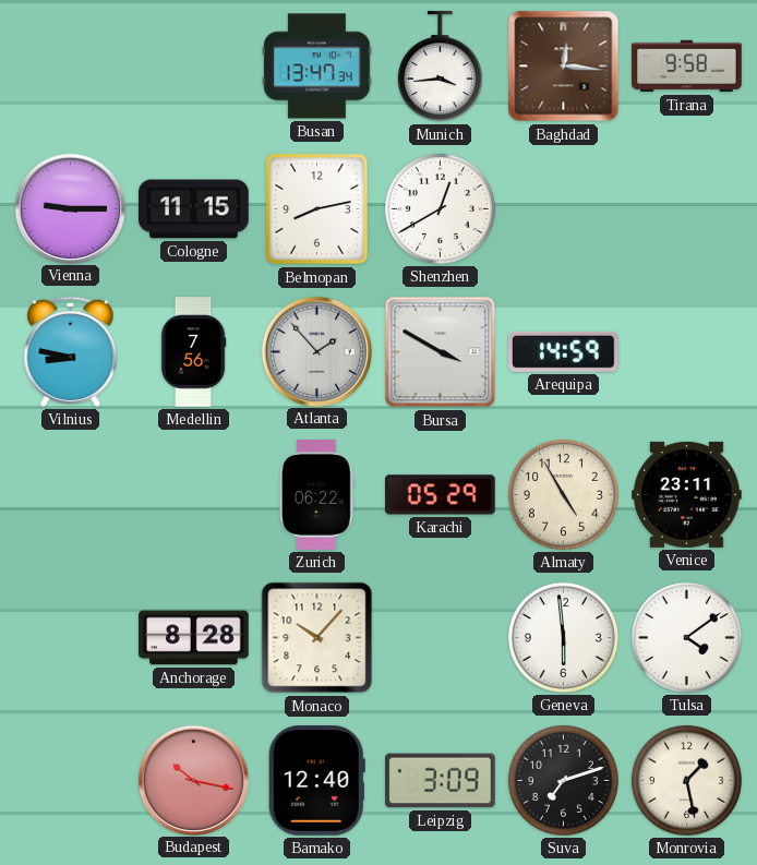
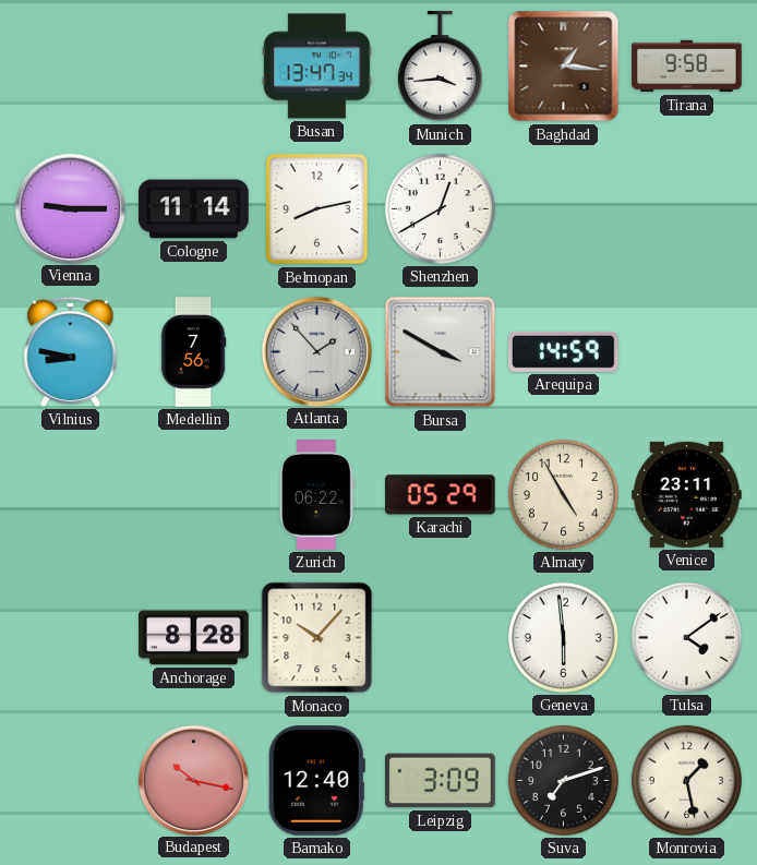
Baghdad: 12:16 -> 1:16
Cologne: 11:15 -> 11:14
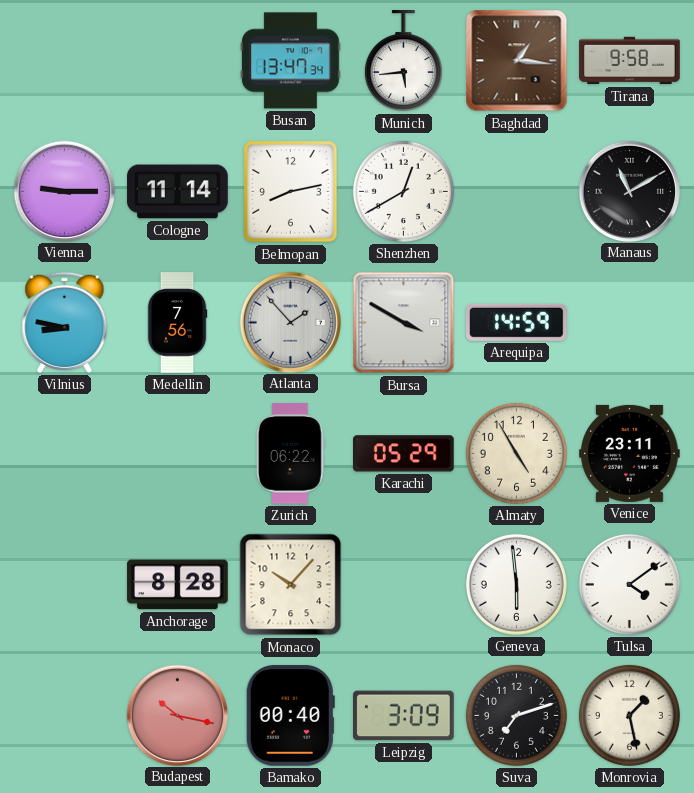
Munich: 3:44 -> 5:44
Manaus: none -> 11:10
Bamako: 12:40 -> 00:40
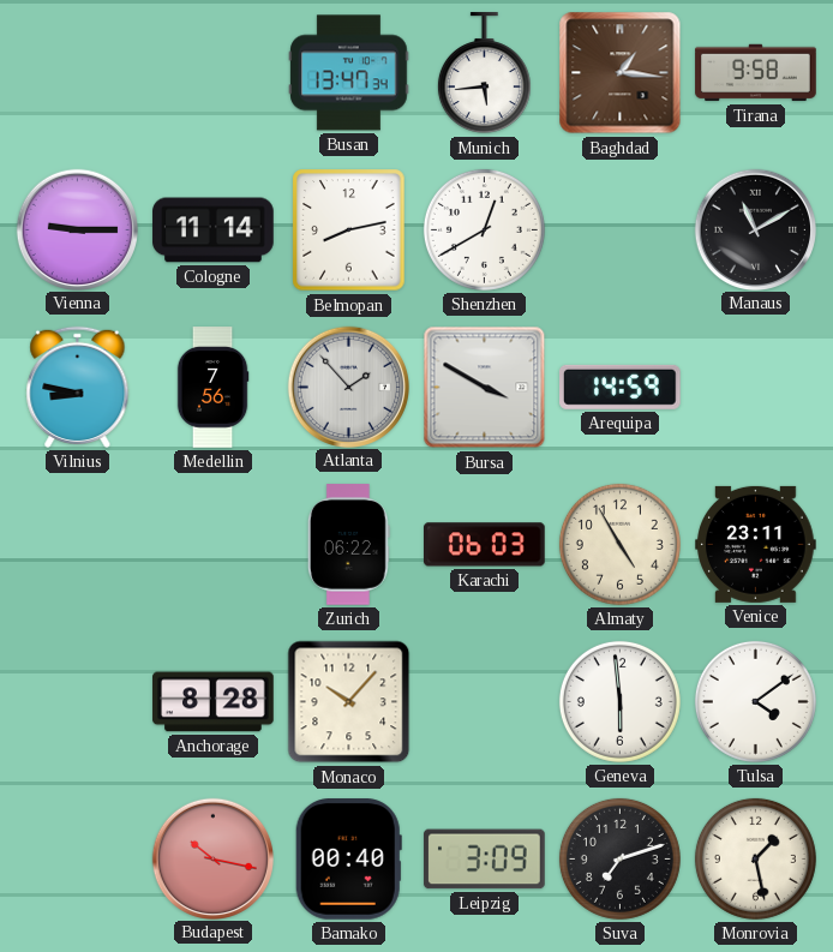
Karachi: 05:29 -> 06:03
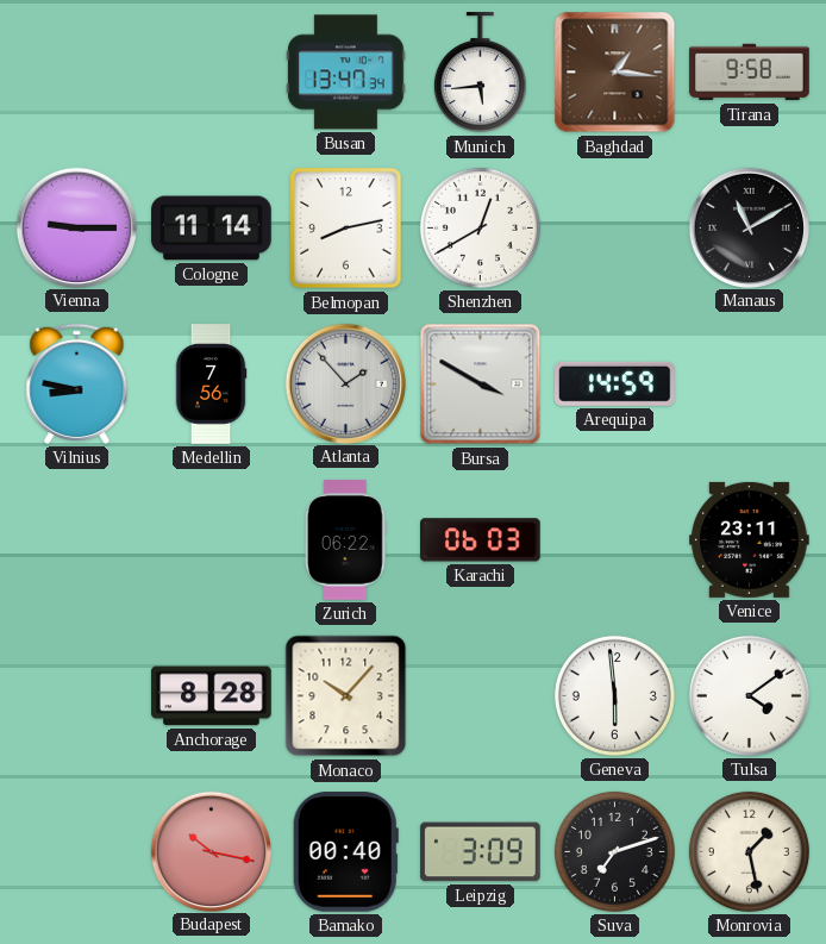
Almaty: 4:55 -> none
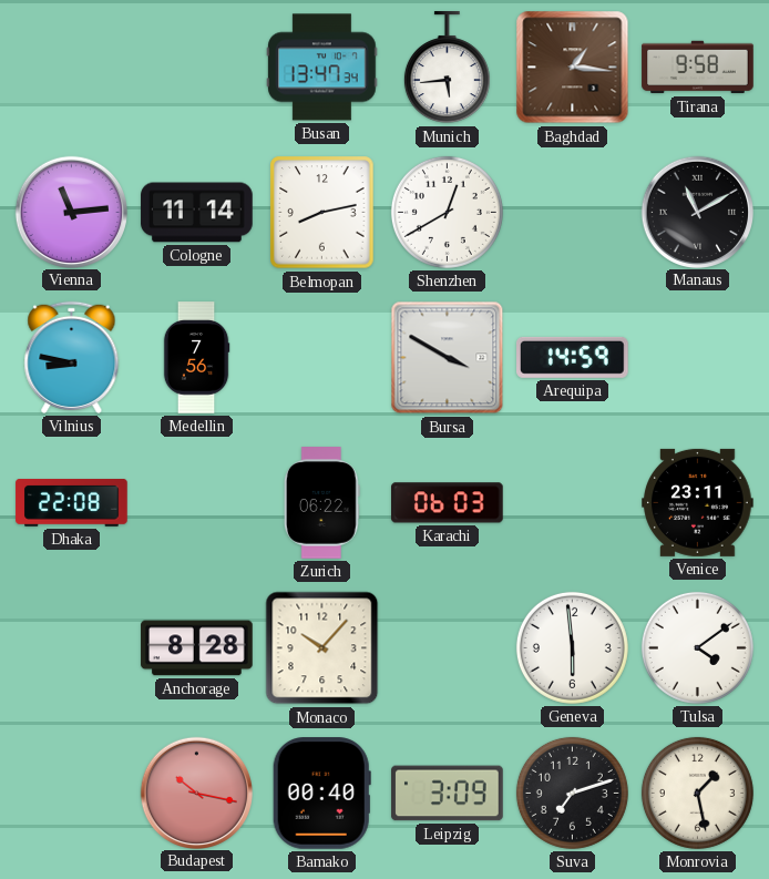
Vienna: 9:15 -> 11:14
Atlanta: 1:53 -> none
Dhaka: none -> 22:08
